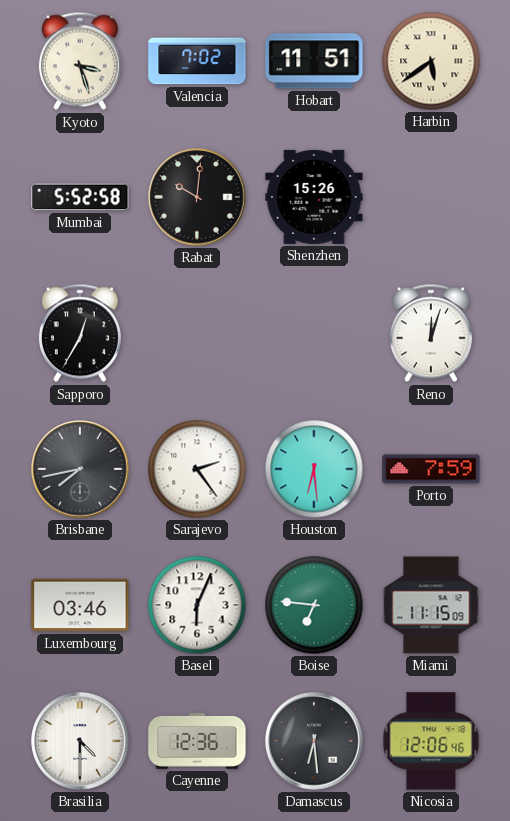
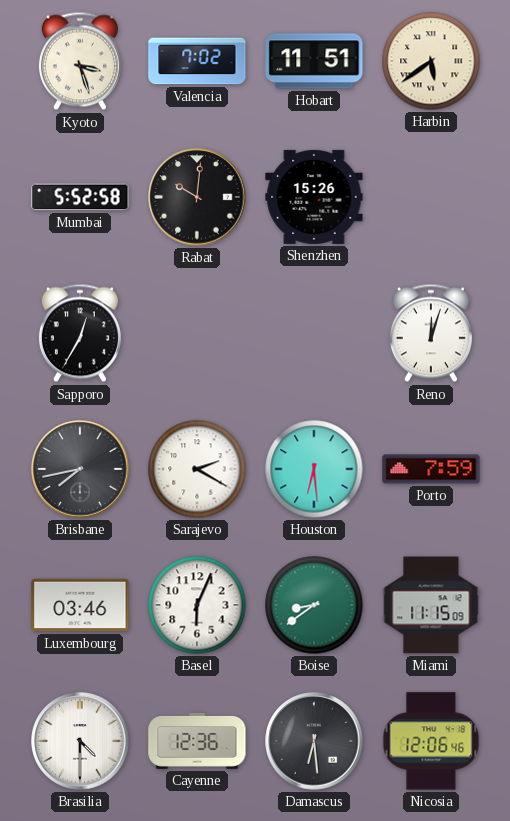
Sarajevo: 2:24 -> 2:20
Boise: 6:46 -> 8:39
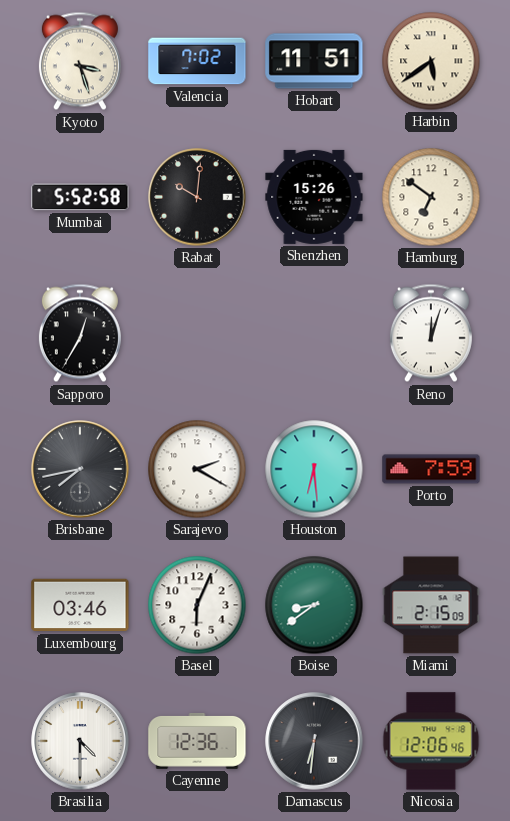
Hamburg: none -> 6:51
Miami: 11:15 -> 2:15
Damascus: 6:29 -> 6:31
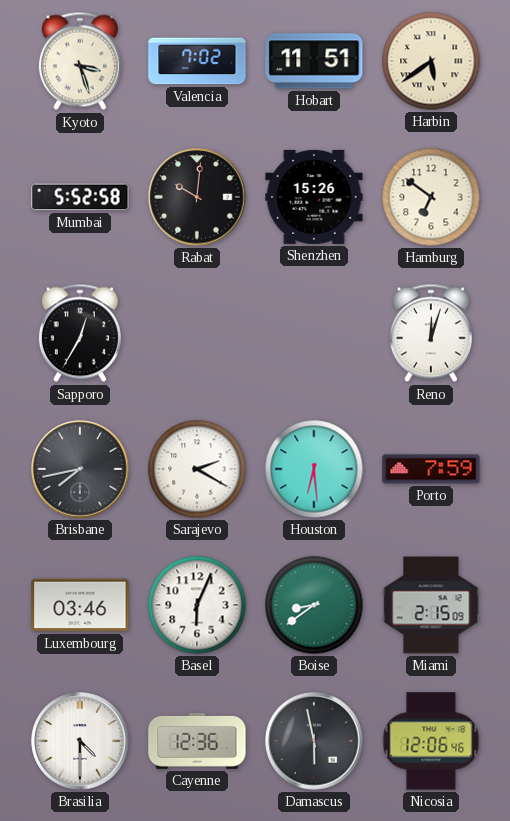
Damascus: 6:31 -> 5:58
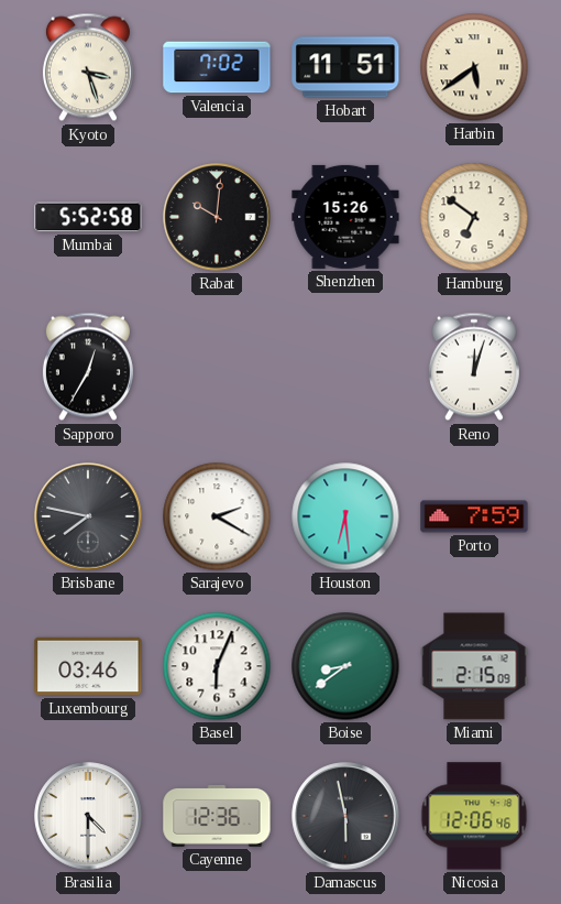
Brisbane: 7:43 -> 7:47
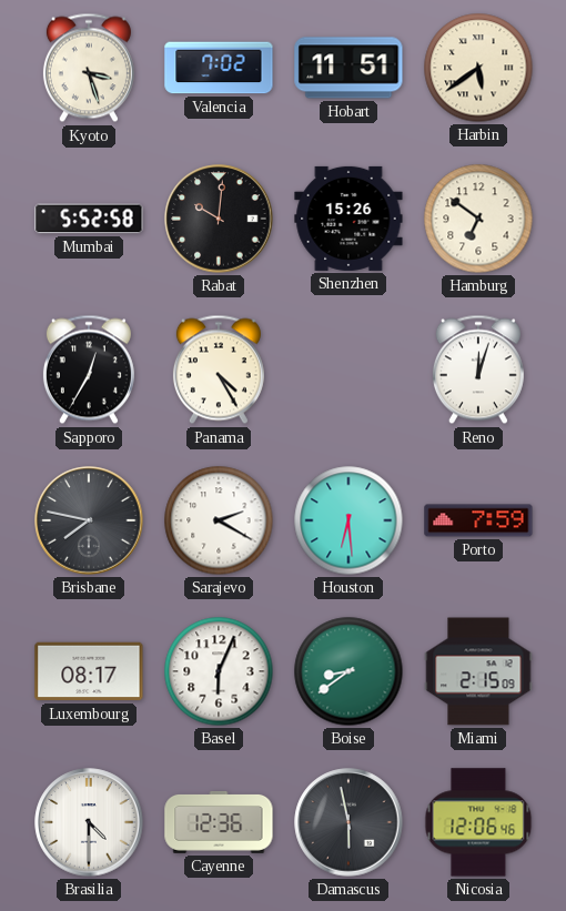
Panama: none -> 4:25
Luxembourg: 03:46 -> 08:17
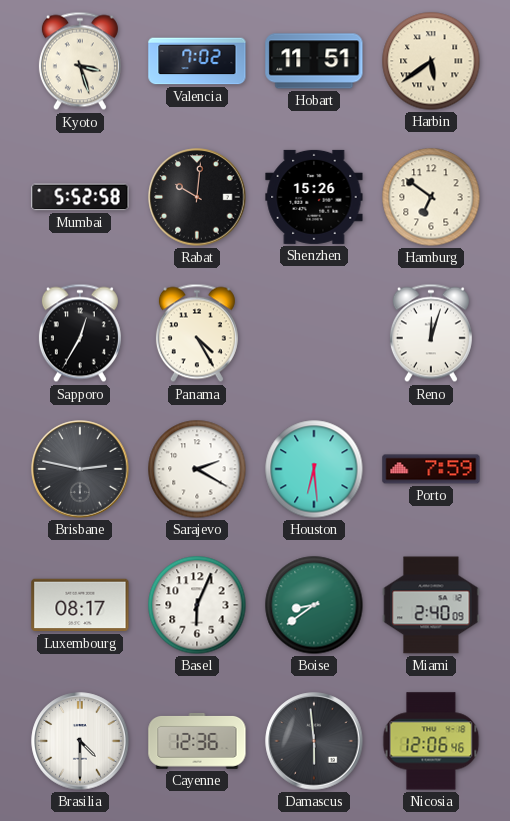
Brisbane: 7:47 -> 2:47
Miami: 2:15 -> 2:40
Damascus: 5:58 -> 5:59
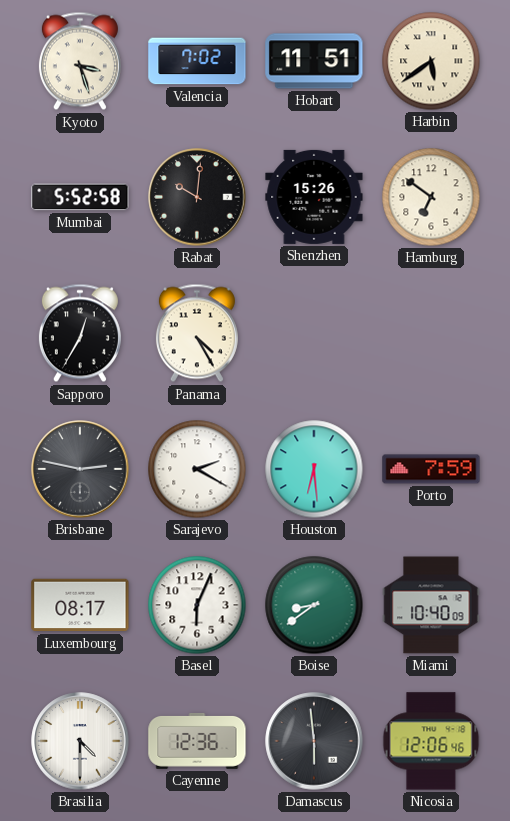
Reno: 12:03 -> none
Miami: 2:40 -> 10:40
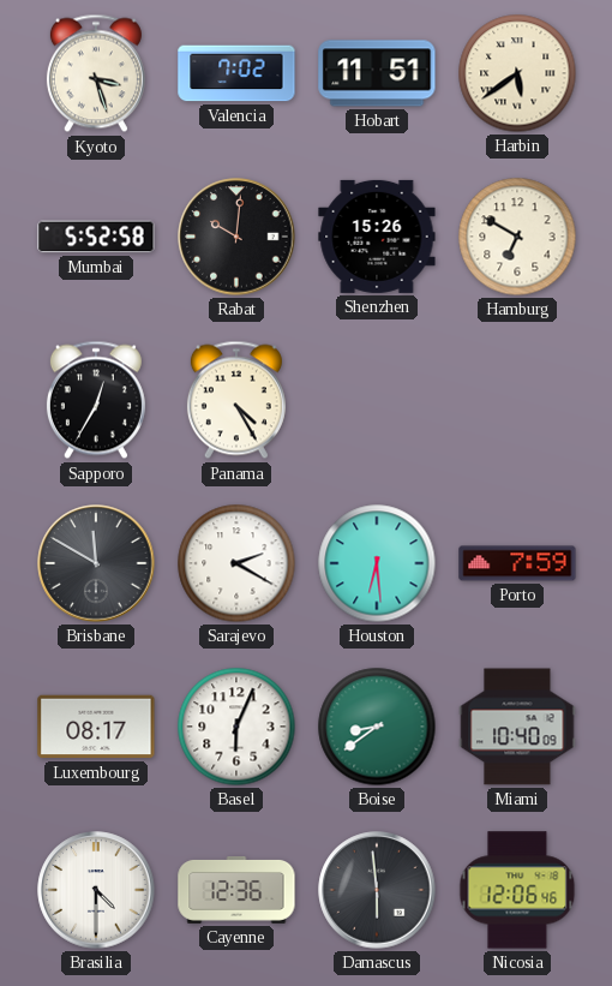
Hamburg: 6:51 -> 6:50
Brisbane: 2:47 -> 11:50
